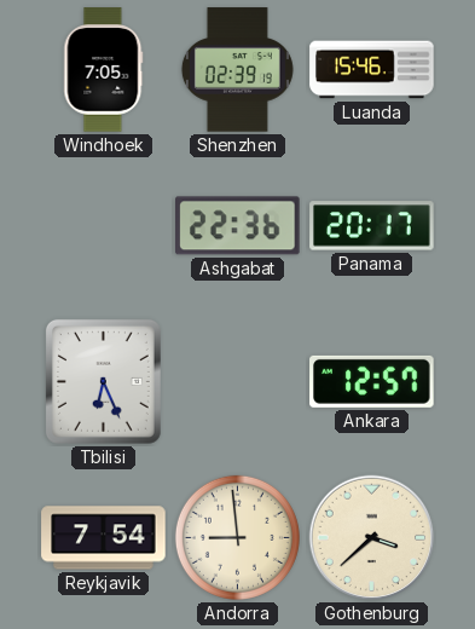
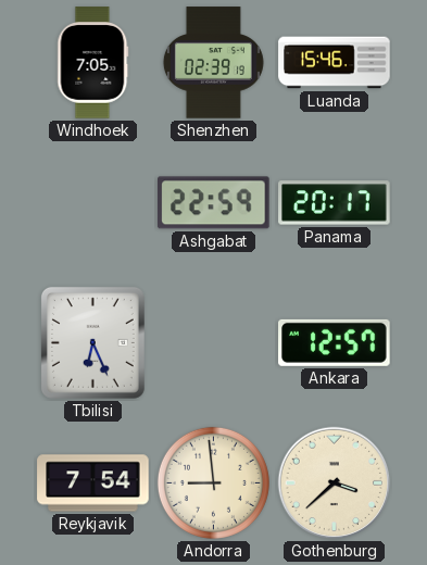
Ashgabat: 22:36 -> 22:59
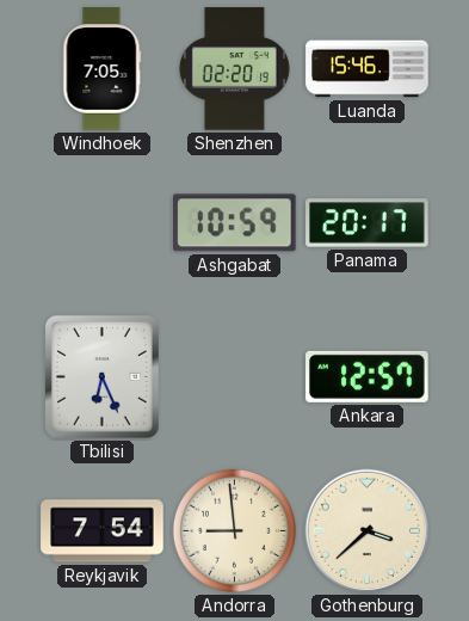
Shenzhen: 02:39 -> 02:20
Ashgabat: 22:59 -> 10:59
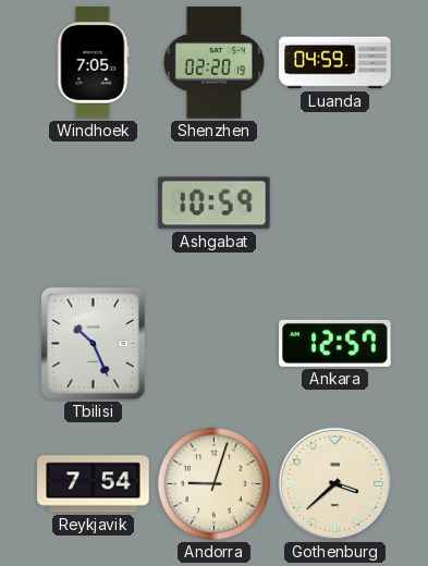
Luanda: 15:46 -> 04:59
Panama: 20:17 -> none
Tbilisi: 6:26 -> 10:26
Andorra: 8:59 -> 9:03
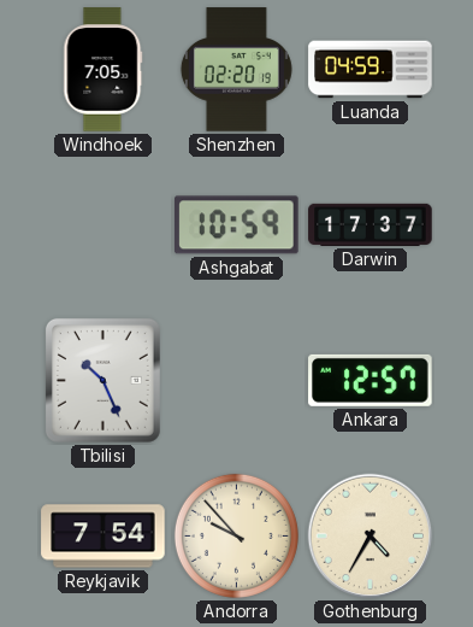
Darwin: none -> 17:37
Andorra: 9:03 -> 9:53
Gothenburg: 3:38 -> 4:35
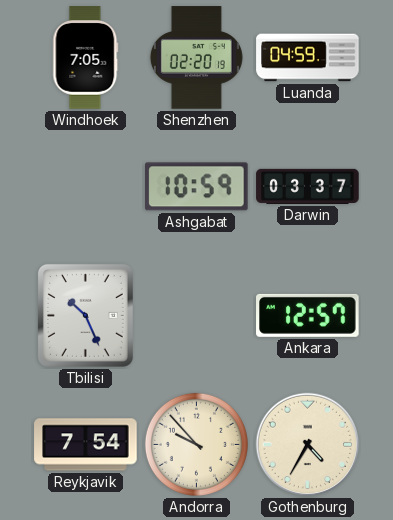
Darwin: 17:37 -> 03:37
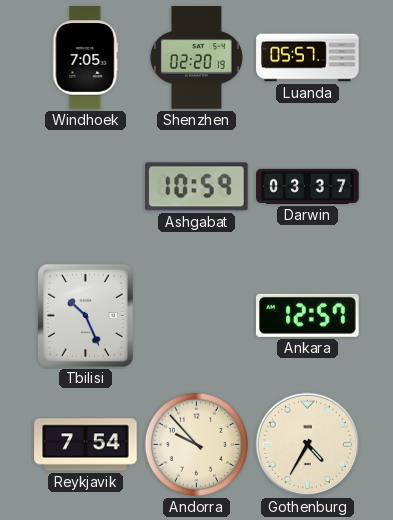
Luanda: 04:59 -> 05:57
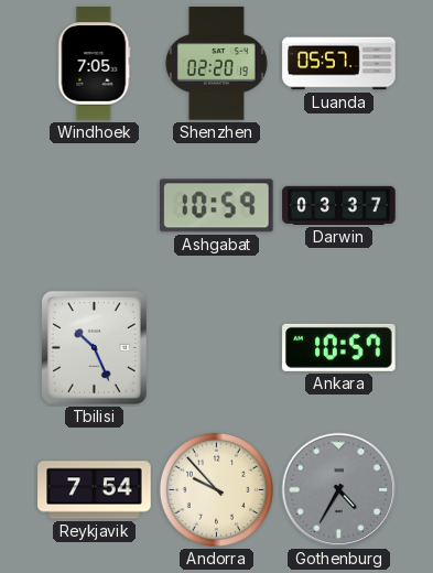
Ankara: 12:57 -> 10:57
Gothenburg dial: cream -> grey
